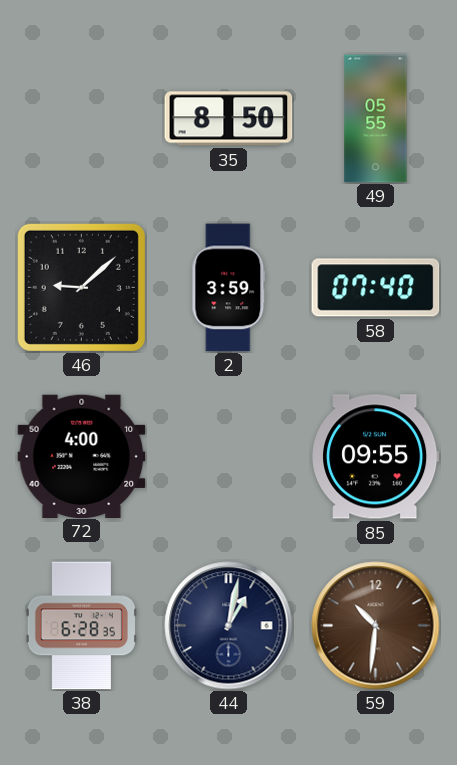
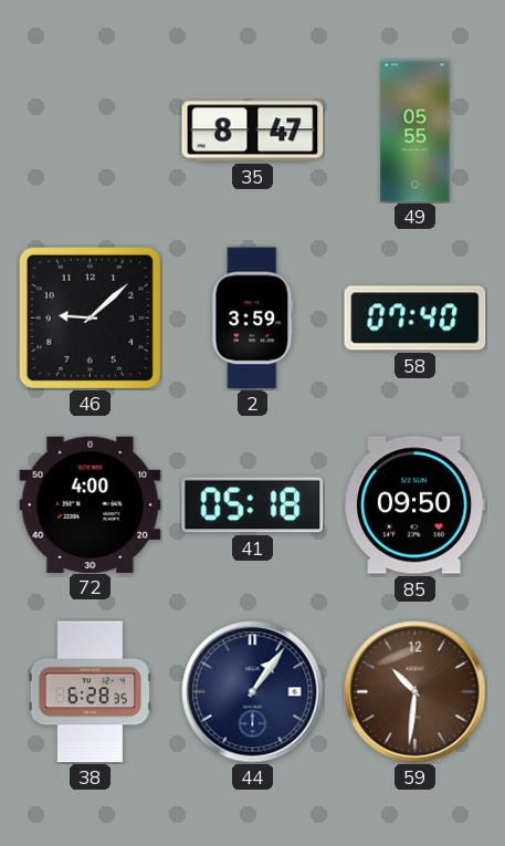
35: 8:50 -> 8:47
41: none -> 05:18
85: 09:55 -> 09:50
44: 1:02 -> 1:06
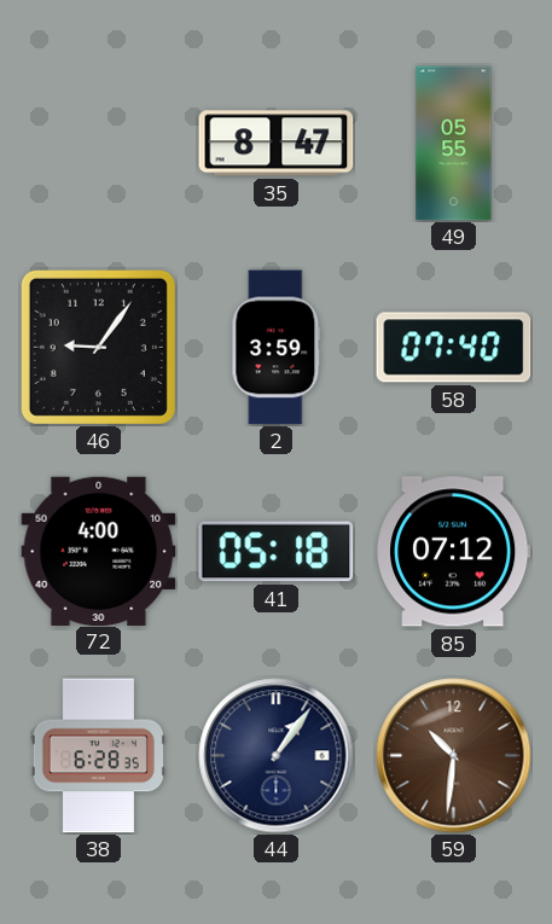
46: 9:08 -> 9:06
85: 09:50 -> 07:12
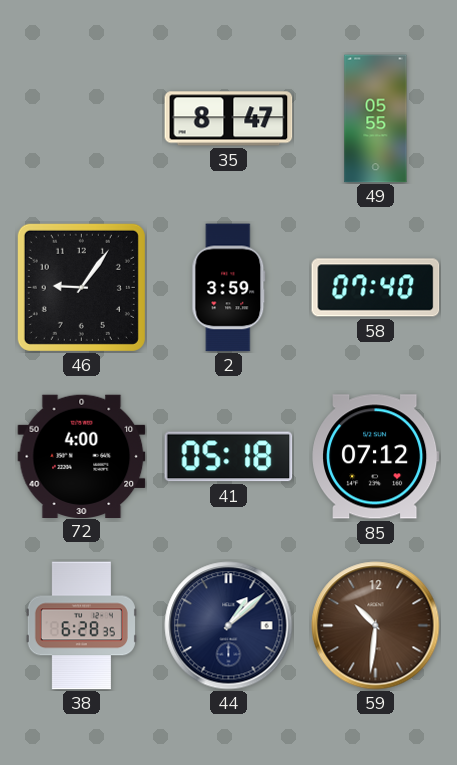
44: 1:06 -> 1:08
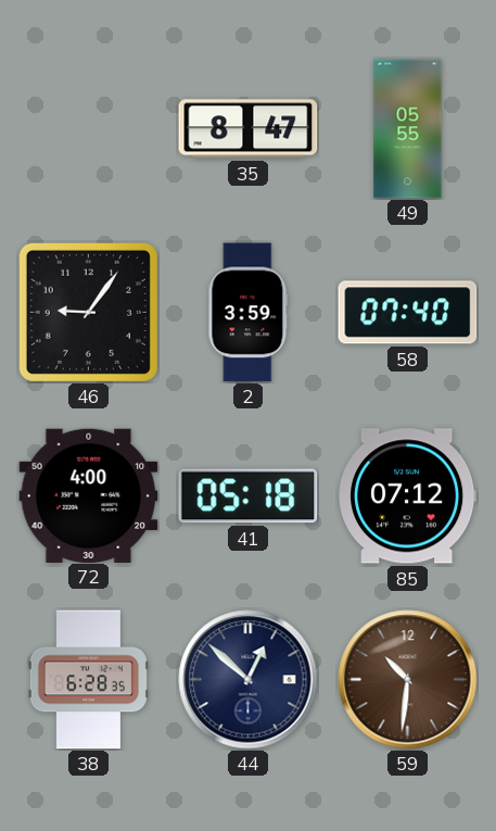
44: 1:08 -> 12:52
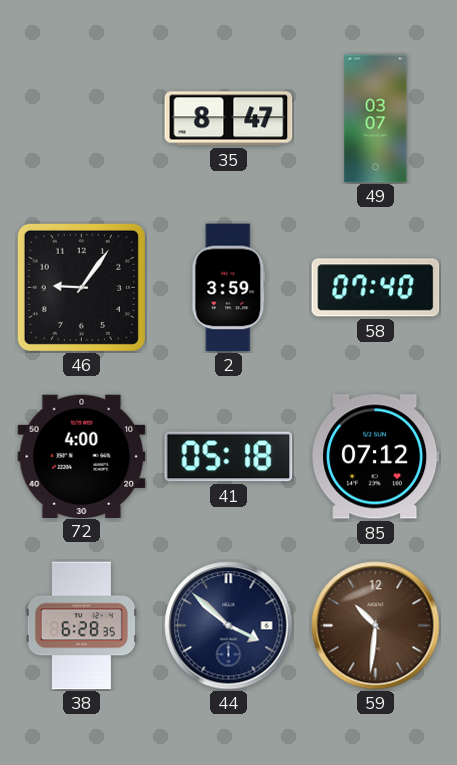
49: 05:55 -> 03:07
44: 12:52 -> 3:52
